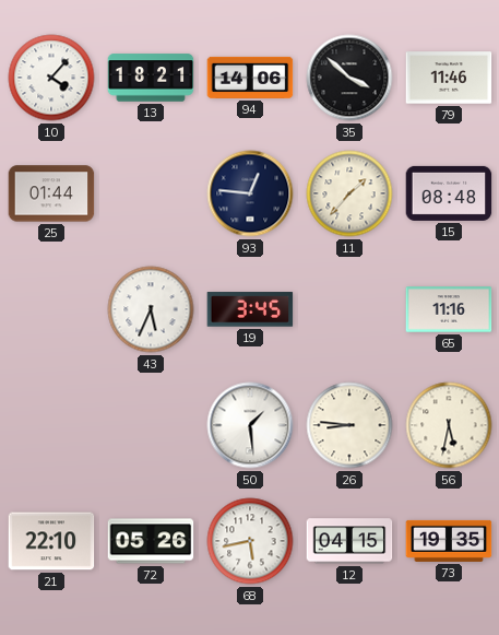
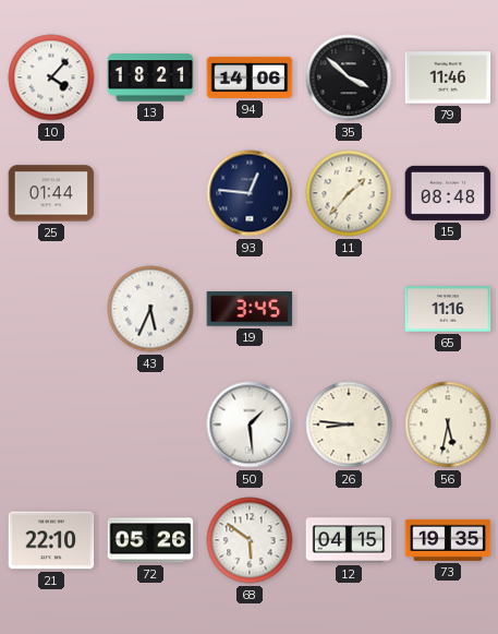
68: 5:43 -> 5:51
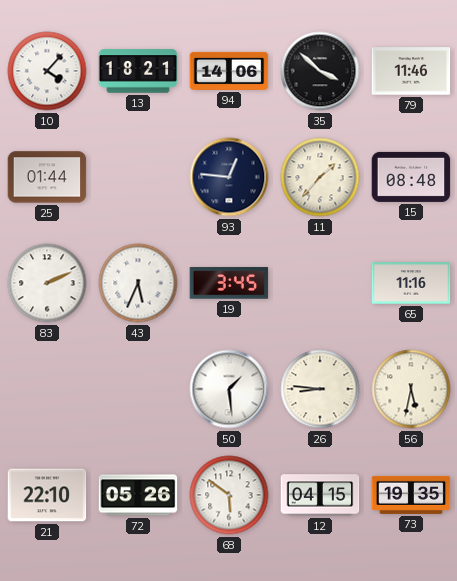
83: none -> 2:11
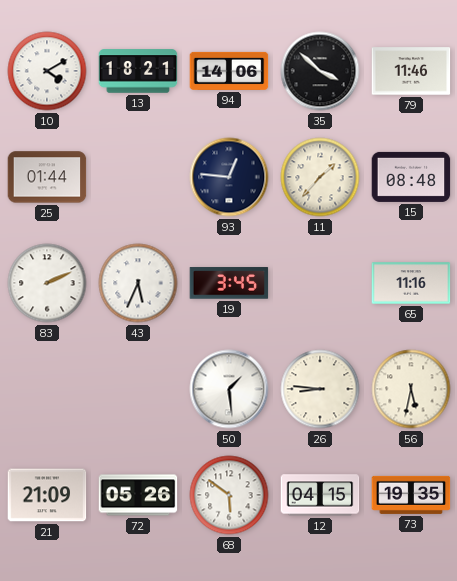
10: 4:07 -> 4:10
21: 22:10 -> 21:09
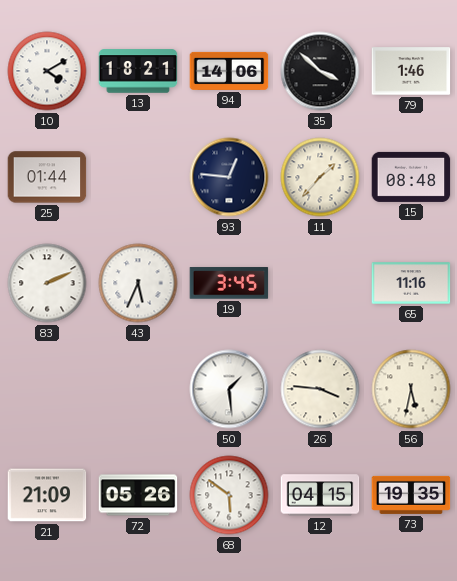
79: 11:46 -> 1:46
26: 8:46 -> 3:46
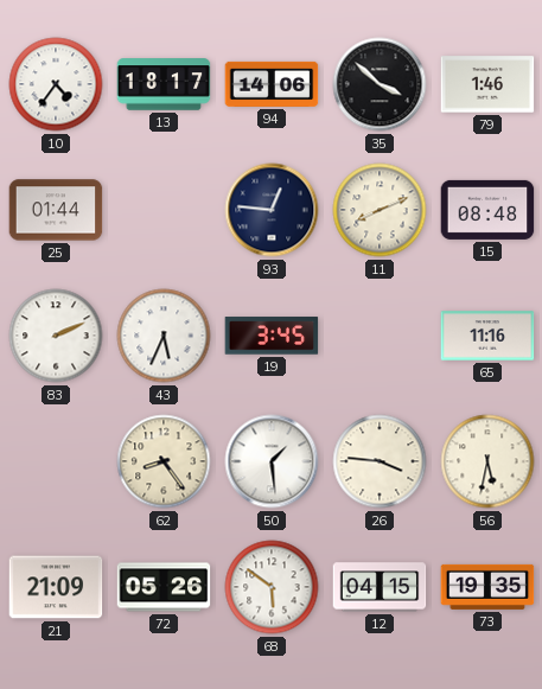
10: 4:10 -> 4:36
13: 18:21 -> 18:17
11: 1:37 -> 8:11
62: none -> 8:24
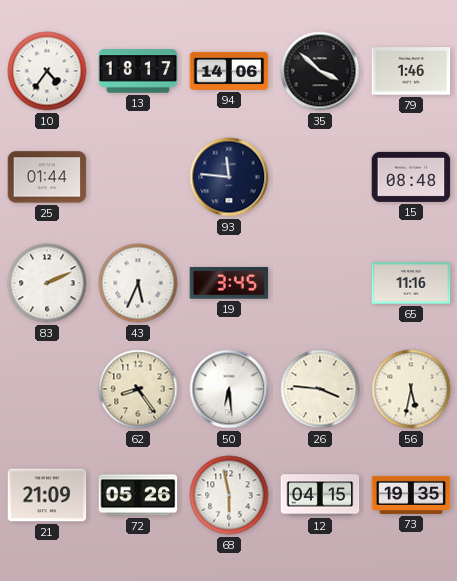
93: 12:46 -> 11:46
11: 8:11 -> none
50: 1:29 -> 6:29
68: 5:51 -> 5:58
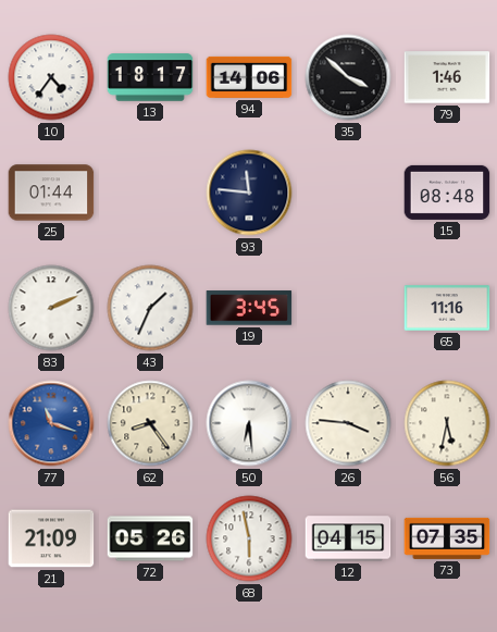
43: 5:34 -> 1:34
77: none -> 11:18
73: 19:35 -> 07:35
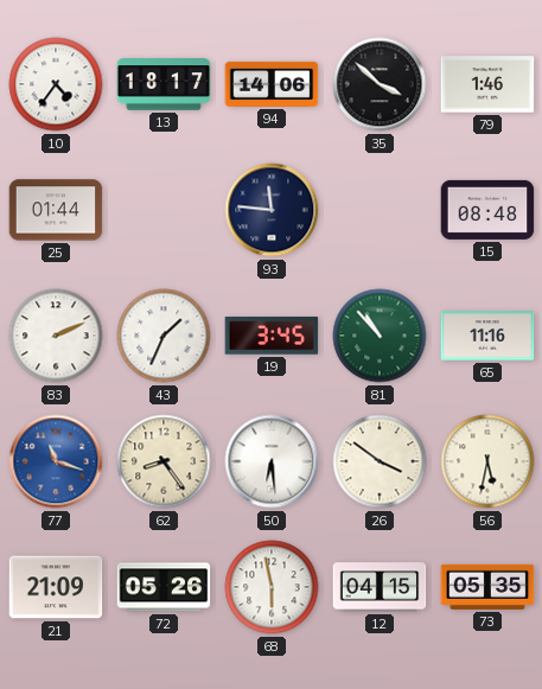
81: none -> 10:53
26: 3:46 -> 3:51
73: 07:35 -> 05:35
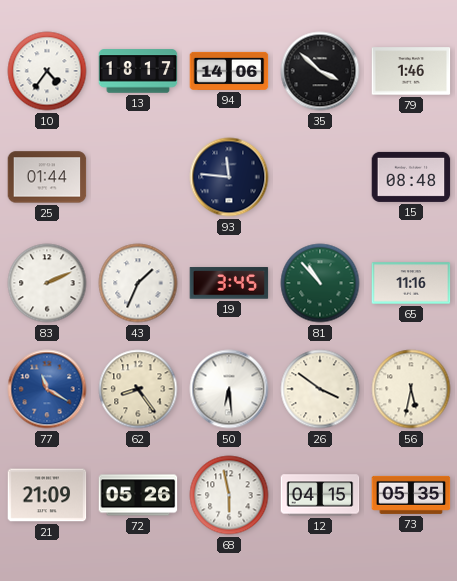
77: 11:18 -> 11:20
